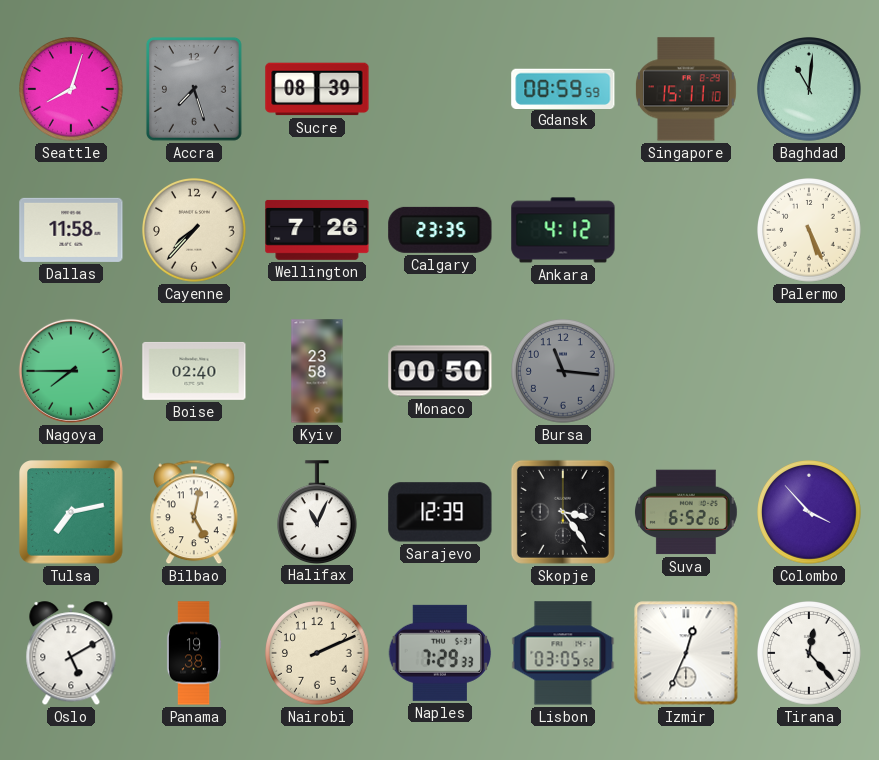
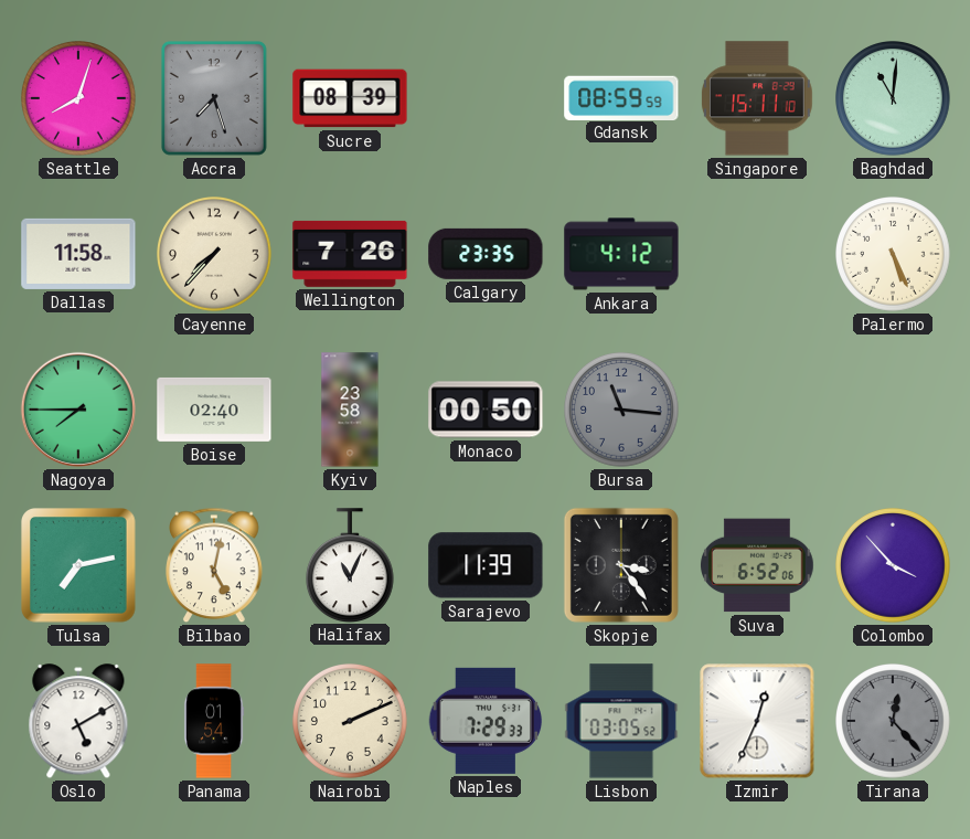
Sarajevo: 12:39 -> 11:39
Panama: 19:38 -> 01:54
Tirana dial: white -> grey
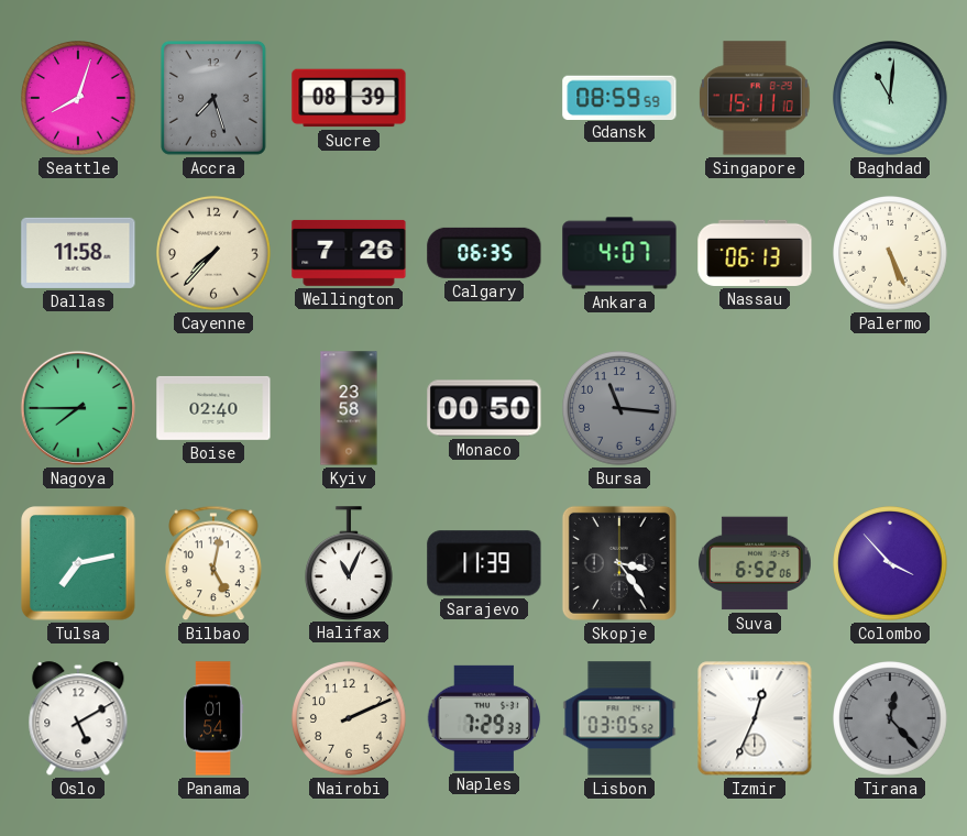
Calgary: 23:35 -> 06:35
Ankara: 4:12 -> 4:07
Nassau: none -> 06:13
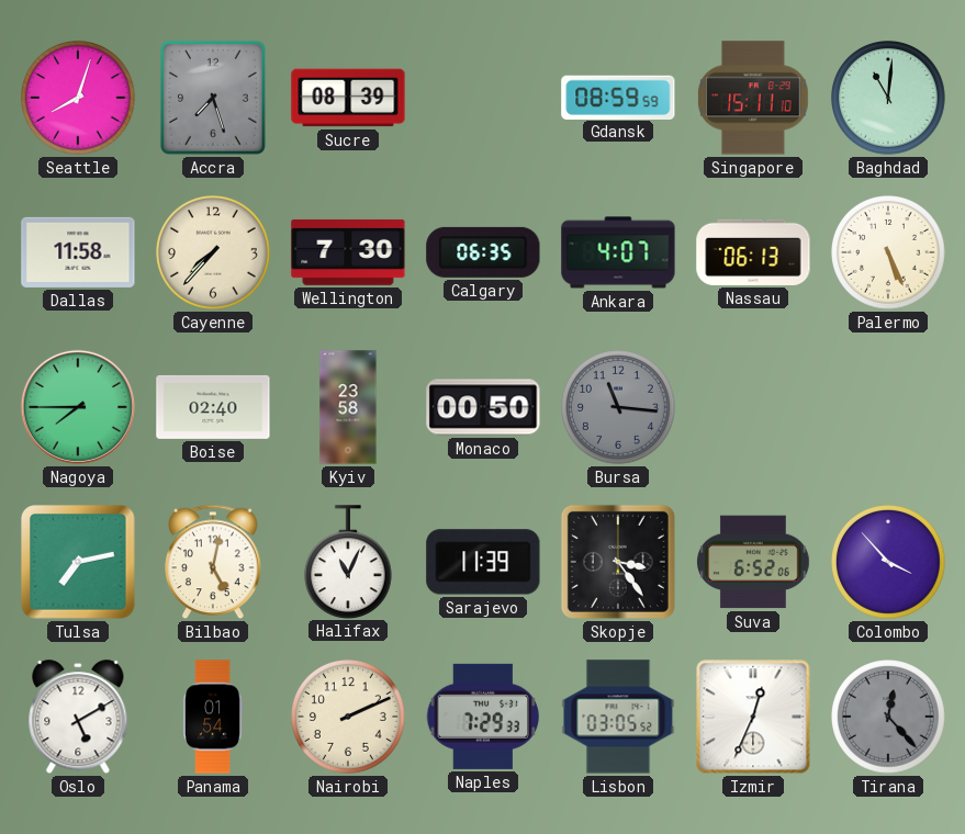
Wellington: 7:26 -> 7:30
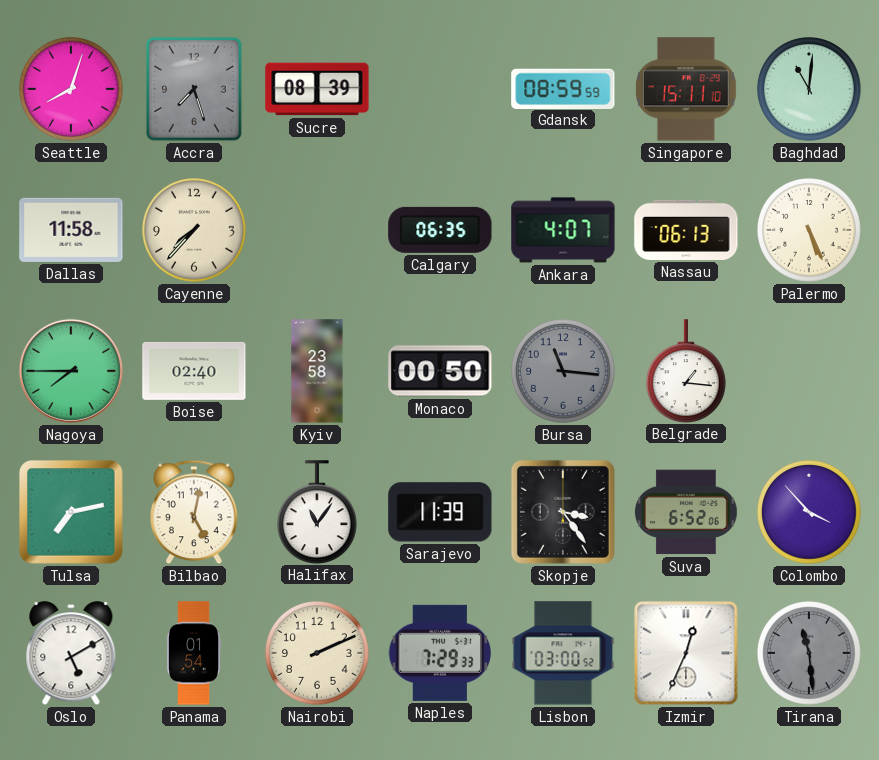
Wellington: 7:30 -> none
Belgrade: none -> 1:16
Halifax: 11:04 -> 11:06
Lisbon: 03:05 -> 03:00
Tirana: 12:23 -> 11:29
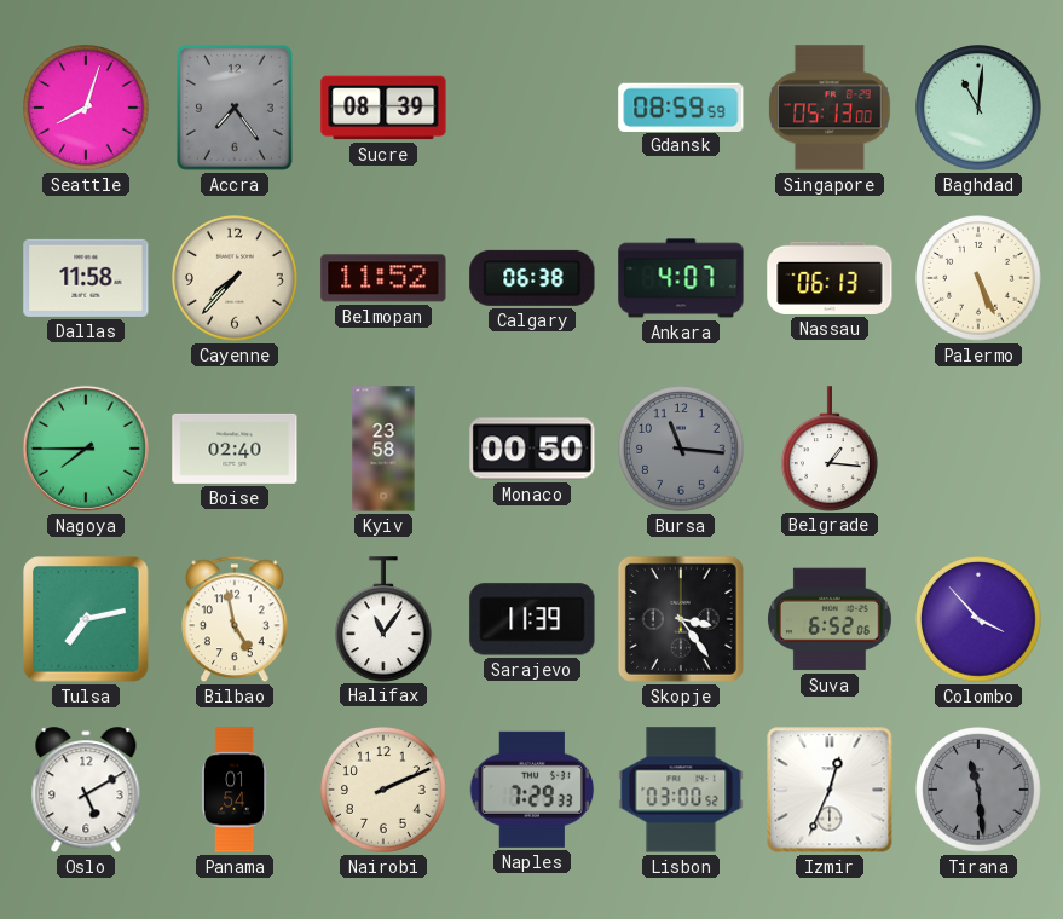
Accra: 7:27 -> 7:24
Singapore: 15:11 -> 05:13
Belmopan: none -> 11:52
Calgary: 06:35 -> 06:38
Bilbao: 5:02 -> 4:58
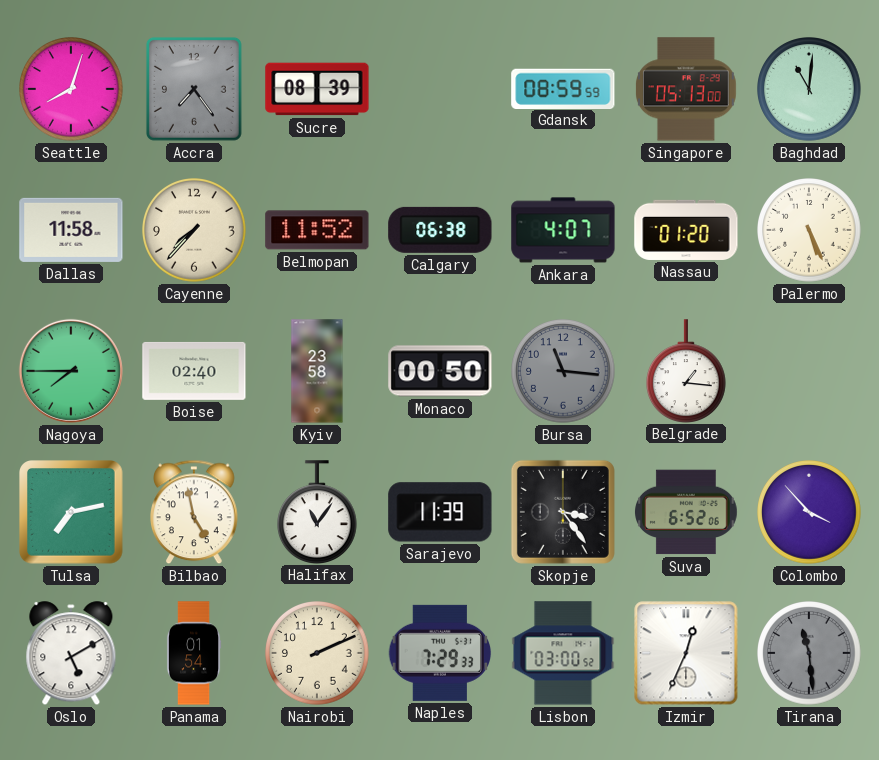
Nassau: 06:13 -> 01:20
